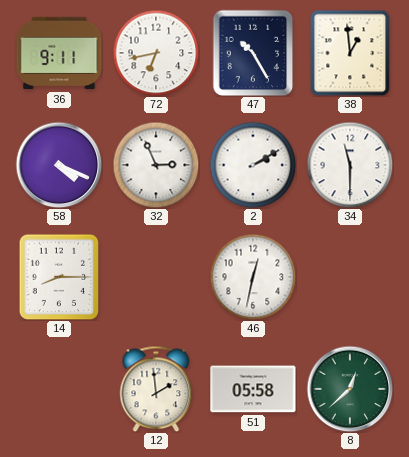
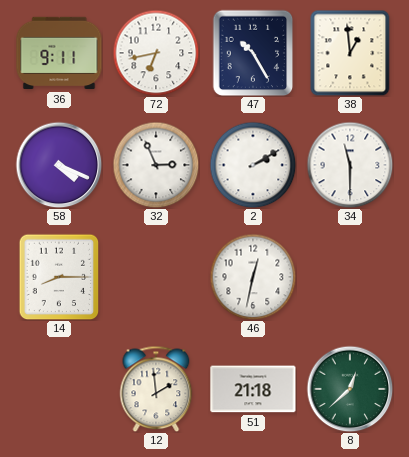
51: 05:58 -> 21:18
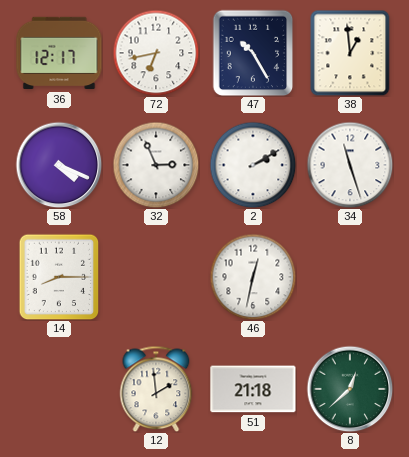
36: 9:11 -> 12:17
34: 11:30 -> 11:27
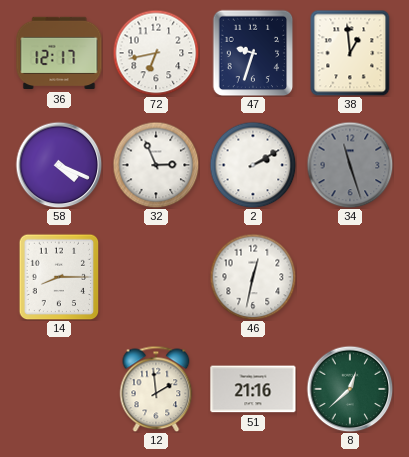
47: 10:25 -> 9:33
34 dial: white -> grey
51: 21:18 -> 21:16
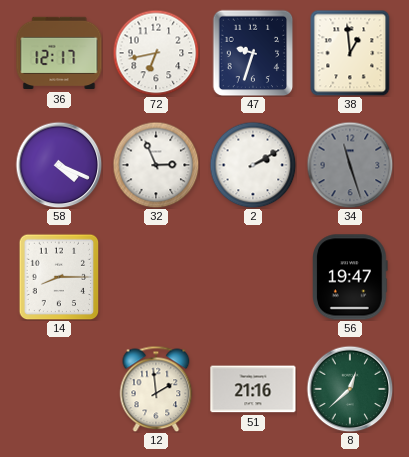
46: 12:32 -> none
56: none -> 19:47
